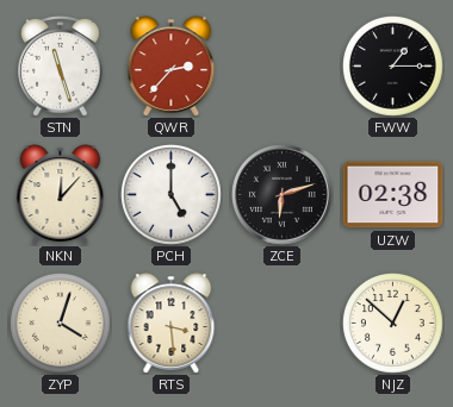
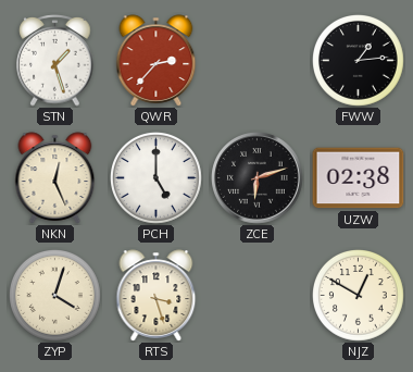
STN: 11:27 -> 1:27
FWW: 1:15 -> 1:14
NKN: 12:07 -> 12:26
RTS: 3:29 -> 3:27
NJZ: 12:52 -> 12:50
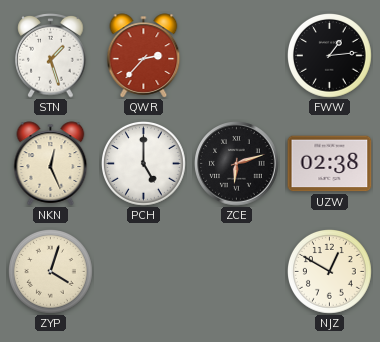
RTS: 3:27 -> none
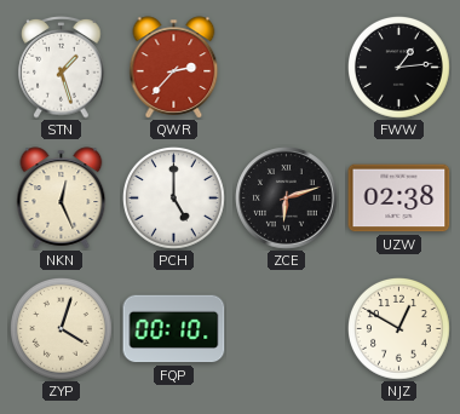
FQP: none -> 00:10
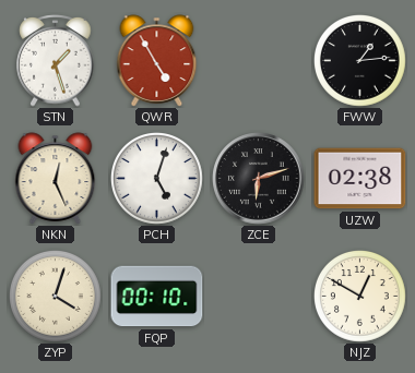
QWR: 2:37 -> 4:55
PCH: 5:00 -> 5:03
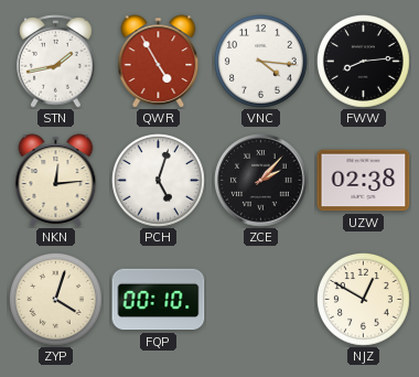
STN: 1:27 -> 1:43
VNC: none -> 4:16
FWW: 1:14 -> 8:14
NKN: 12:26 -> 12:14
ZCE: 6:12 -> 2:07
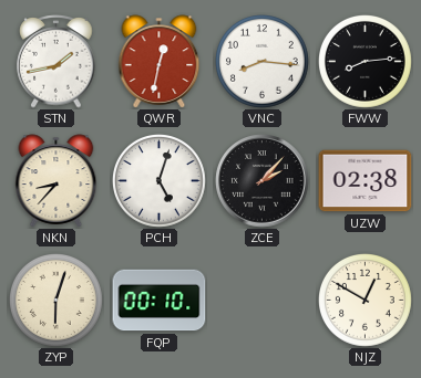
QWR: 4:55 -> 12:32
VNC: 4:16 -> 8:16
NKN: 12:14 -> 8:37
ZYP: 4:03 -> 6:03
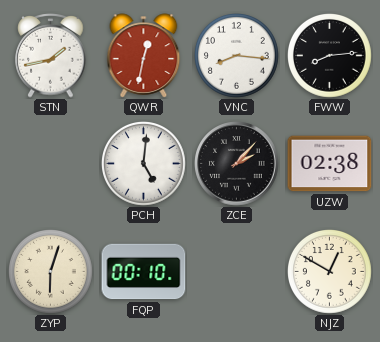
NKN: 8:37 -> none
PCH: 5:03 -> 5:01
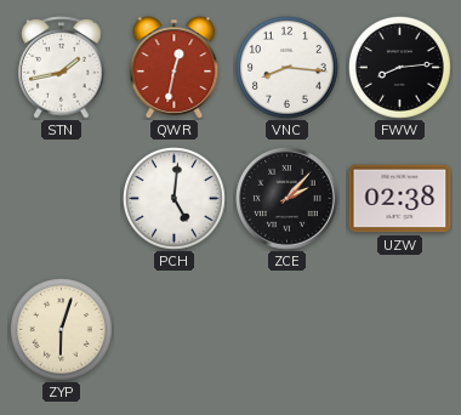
FQP: 00:10 -> none
NJZ: 12:50 -> none
